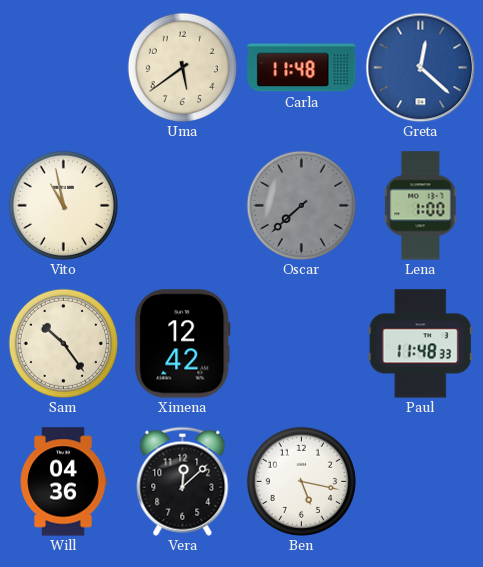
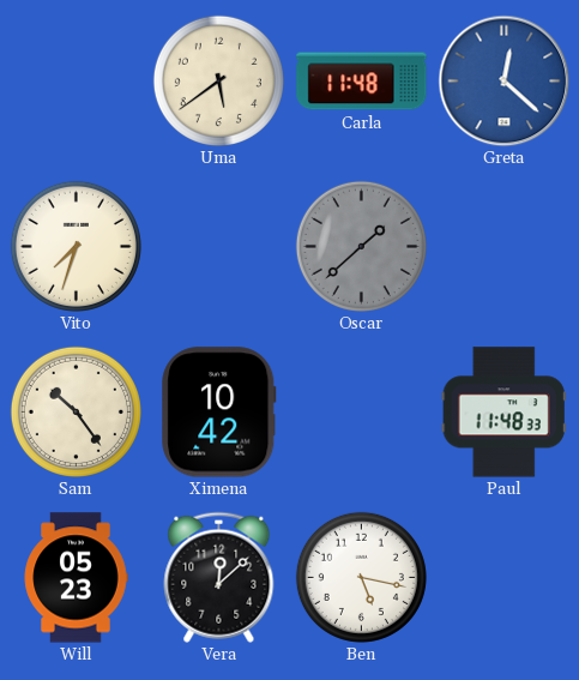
Vito: 10:58 -> 7:33
Oscar: 7:38 -> 1:38
Lena: 1:00 -> none
Ximena: 12:42 -> 10:42
Will: 04:36 -> 05:23
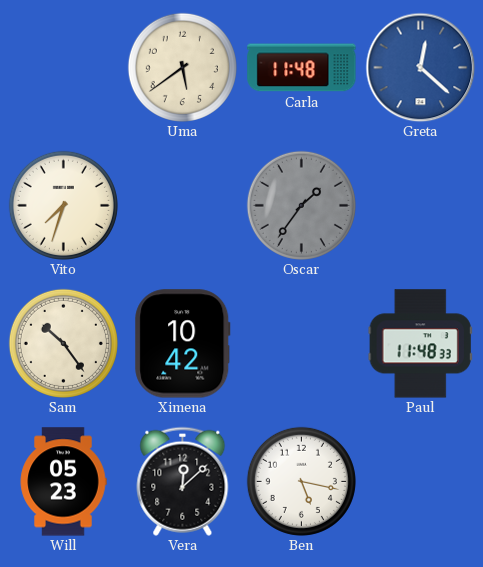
Oscar: 1:38 -> 1:36
